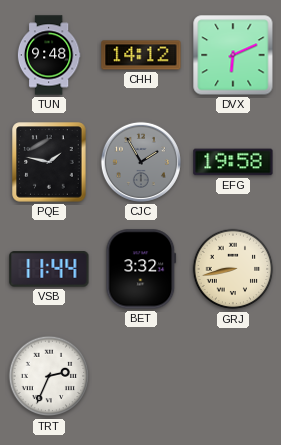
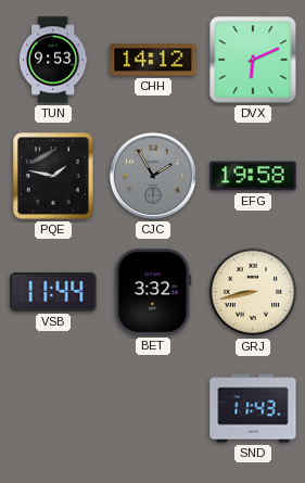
TUN: 9:48 -> 9:53
TRT: 2:34 -> none
SND: none -> 11:43
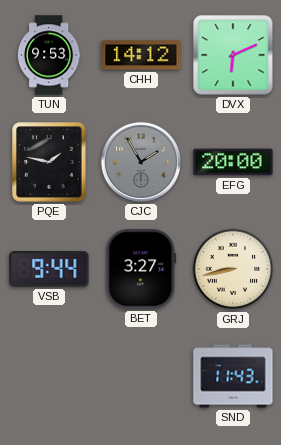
EFG: 19:58 -> 20:00
VSB: 11:44 -> 9:44
BET: 3:32 -> 3:27
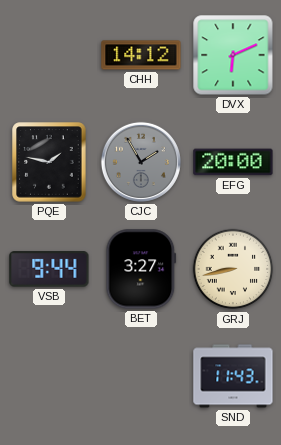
TUN: 9:53 -> none
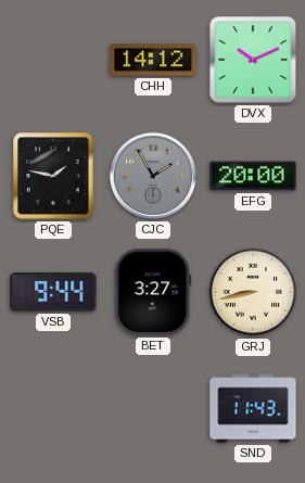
DVX: 6:11 -> 10:11
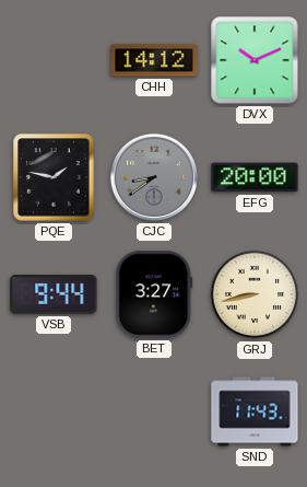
CJC: 1:55 -> 8:39
